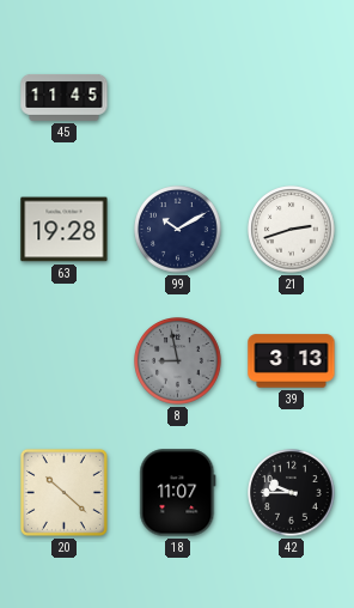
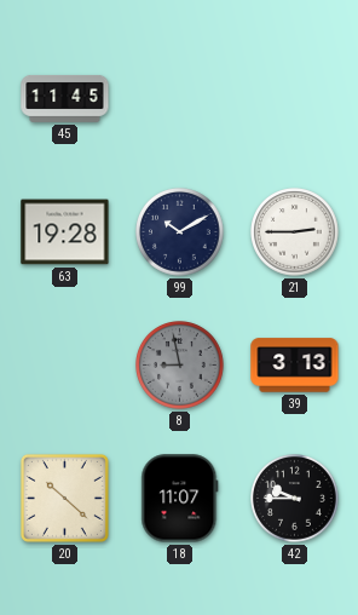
21: 2:42 -> 2:45
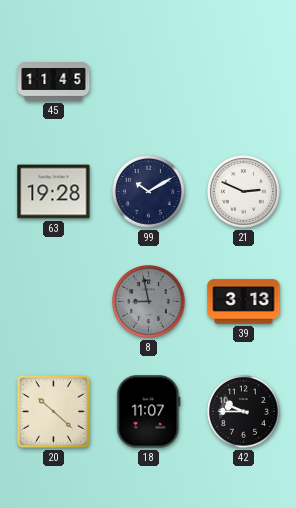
21: 2:45 -> 2:49
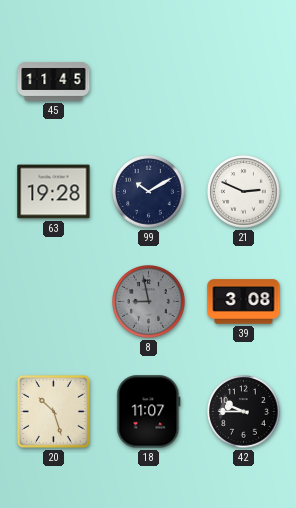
39: 3:13 -> 3:08
20: 10:22 -> 10:27
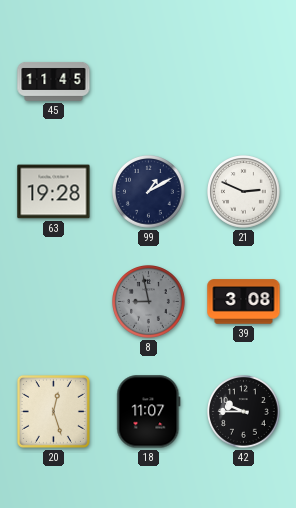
99: 10:10 -> 1:10
20: 10:27 -> 12:27
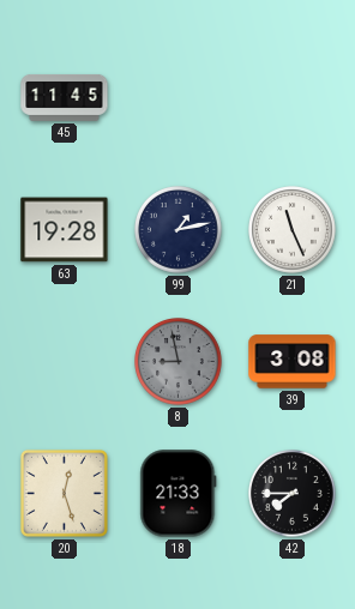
99: 1:10 -> 1:13
21: 2:49 -> 11:26
18: 11:07 -> 21:33
42: 9:45 -> 7:45
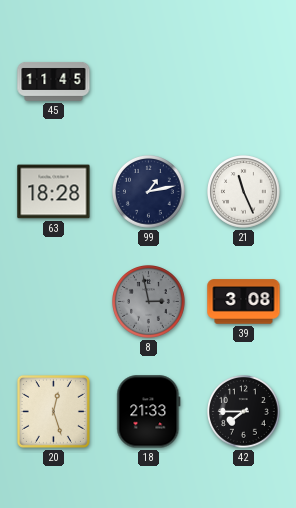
63: 19:28 -> 18:28
8: 8:58 -> 2:58
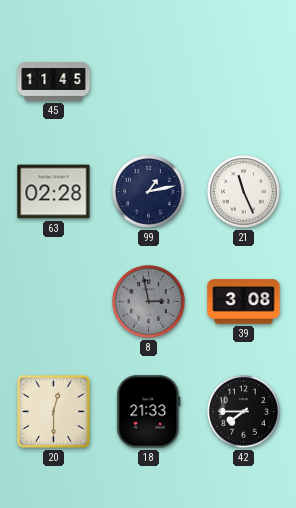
63: 18:28 -> 02:28
20: 12:27 -> 12:30
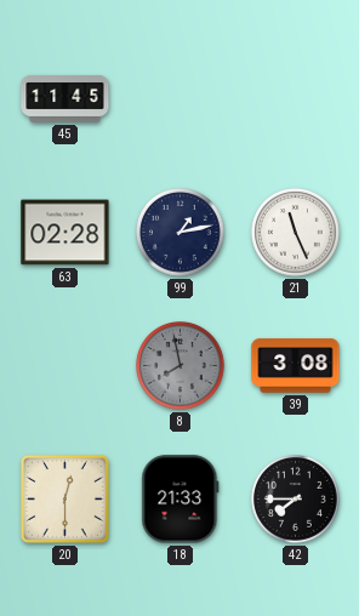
8: 2:58 -> 7:58
